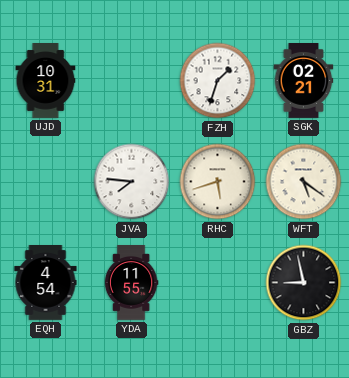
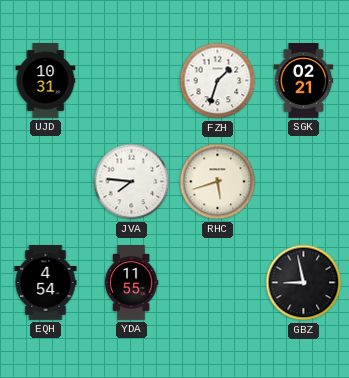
WFT: 5:21 -> none
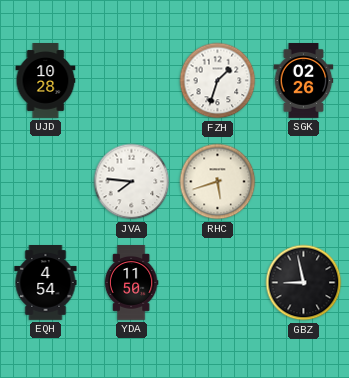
UJD: 10:31 -> 10:28
SGK: 02:21 -> 02:26
YDA: 11:55 -> 11:50
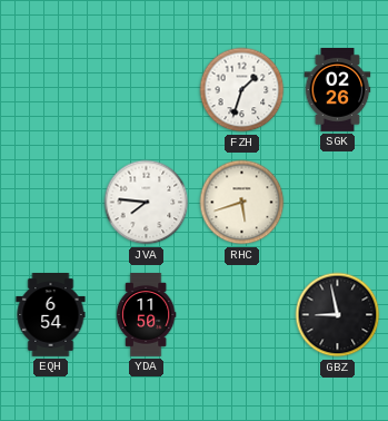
UJD: 10:28 -> none
EQH: 4:54 -> 6:54
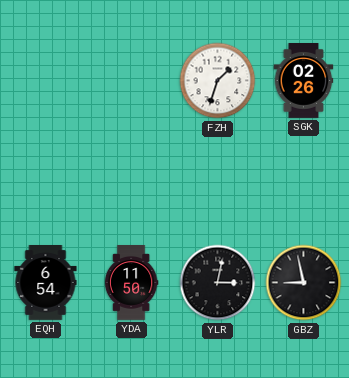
JVA: 7:46 -> none
RHC: 5:42 -> none
YLR: none -> 3:02
